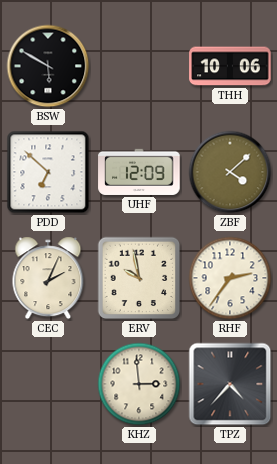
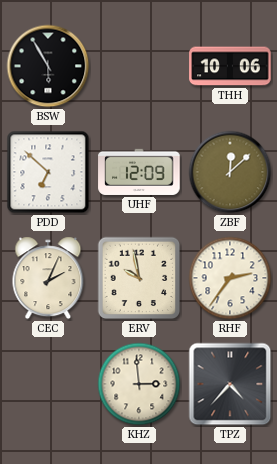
BSW: 5:50 -> 5:55
ZBF: 4:08 -> 12:08
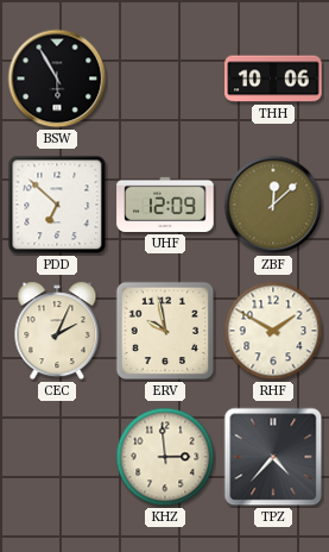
RHF: 2:36 -> 1:50
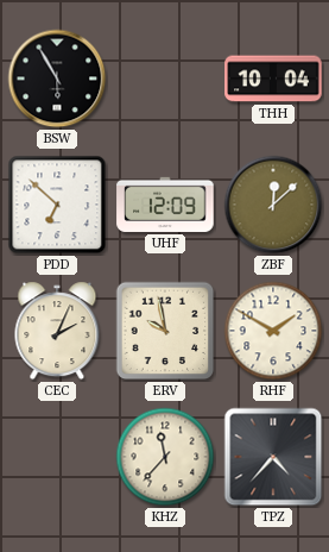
THH: 10:06 -> 10:04
KHZ: 2:59 -> 11:37
